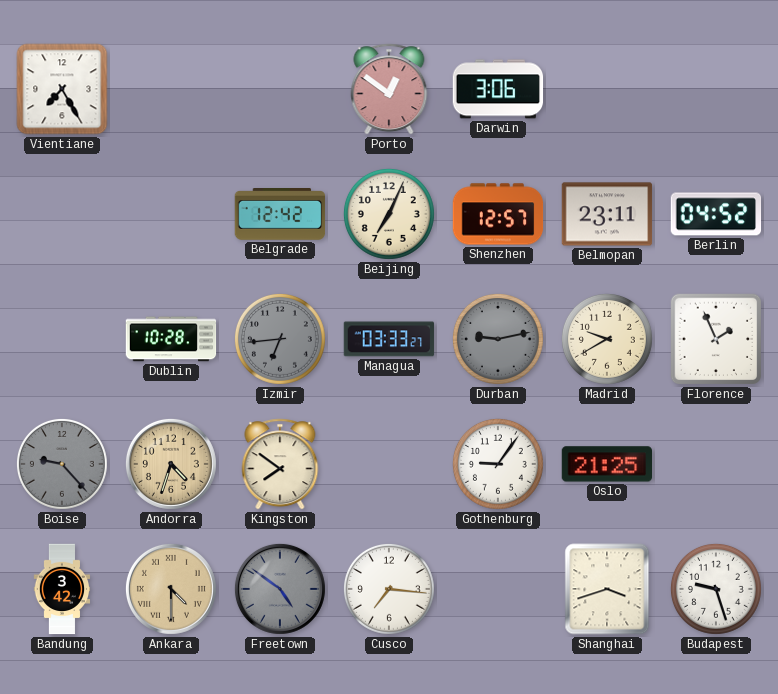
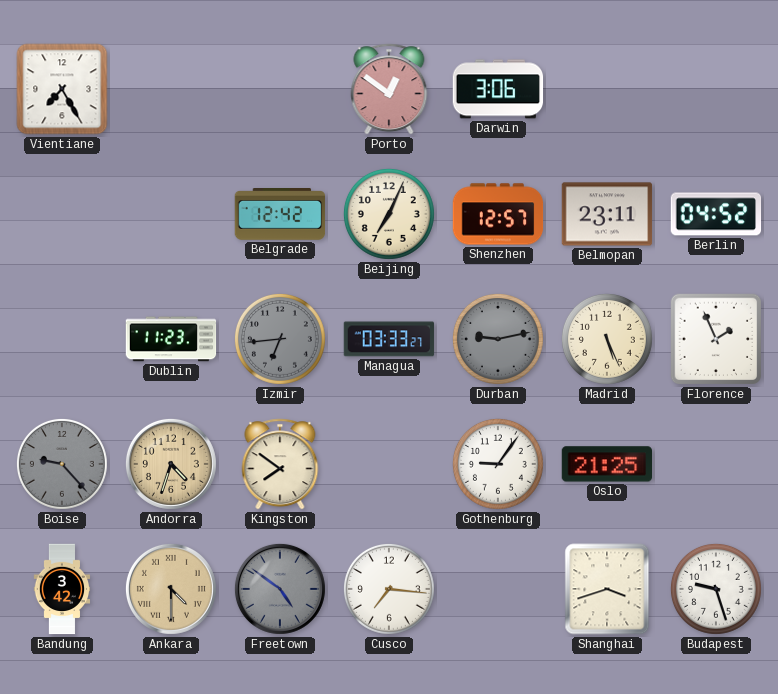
Dublin: 10:28 -> 11:23
Madrid: 9:40 -> 5:26
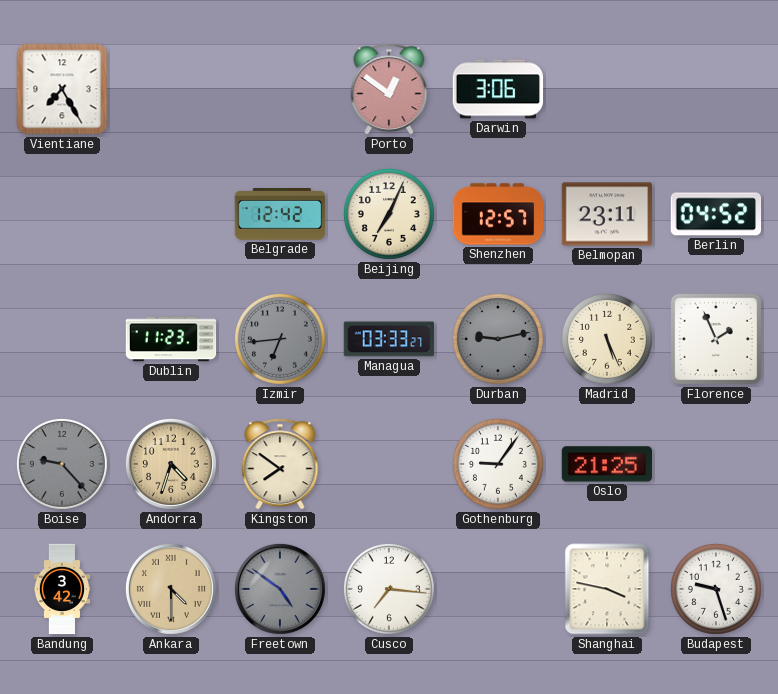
Shanghai: 3:42 -> 3:47
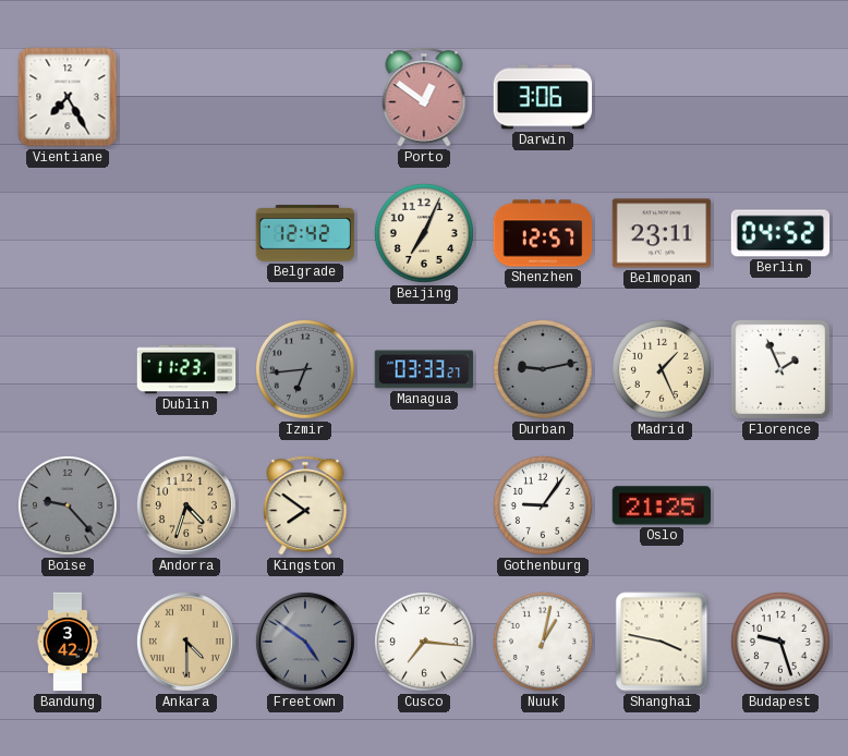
Madrid: 5:26 -> 1:26
Nuuk: none -> 1:02
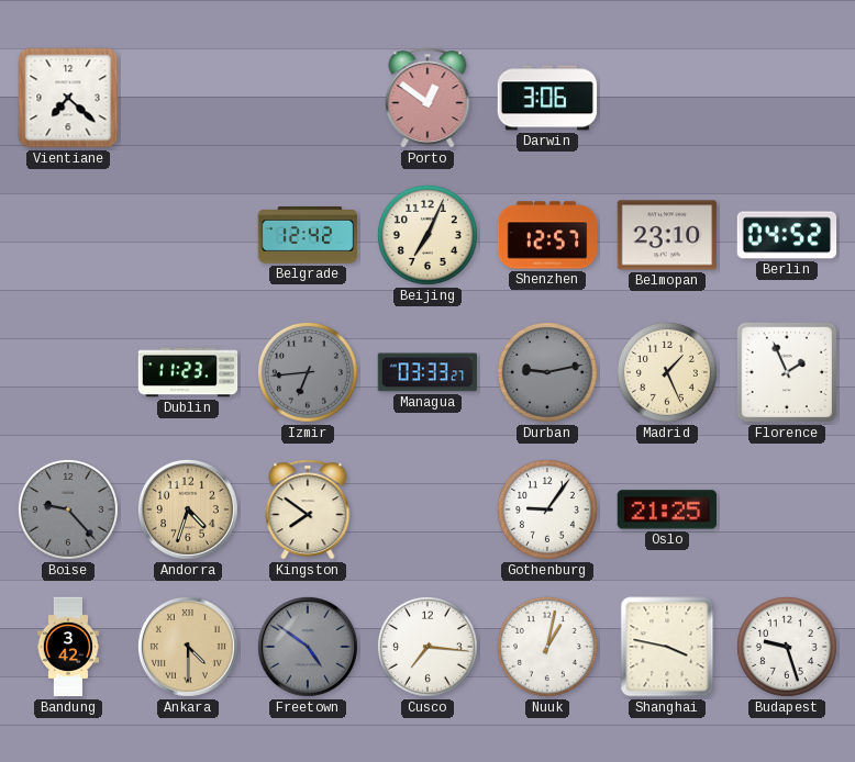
Vientiane: 7:25 -> 7:22
Belmopan: 23:11 -> 23:10
